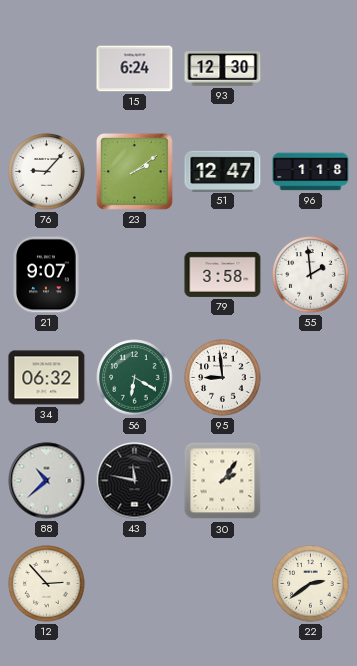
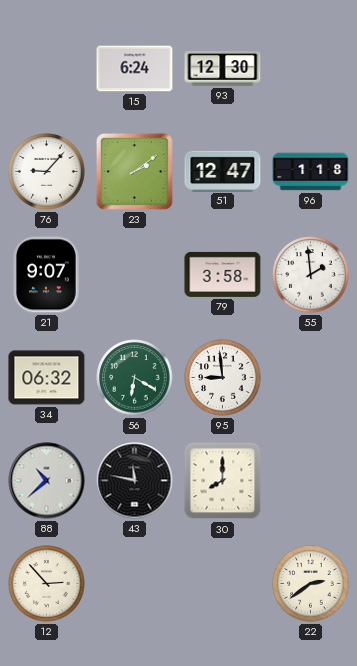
30: 2:06 -> 8:00
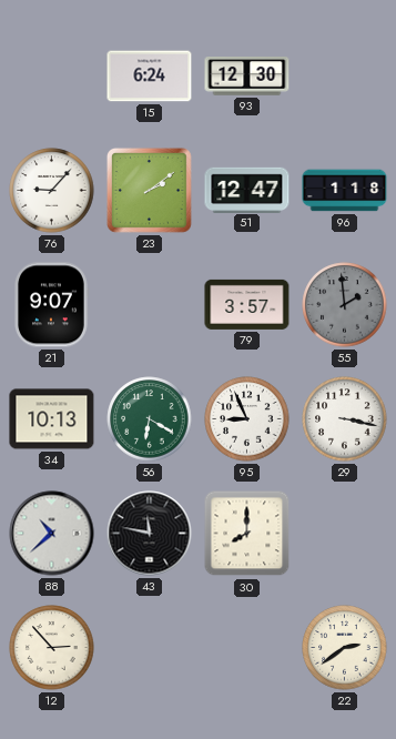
79: 3:58 -> 3:57
55 dial: white -> grey
34: 06:32 -> 10:13
95: 8:59 -> 8:56
29: none -> 3:17
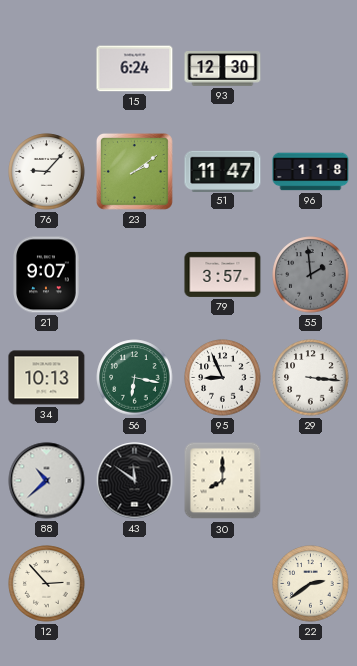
51: 12:47 -> 11:47
56: 6:20 -> 6:17
29: 3:17 -> 3:16
43: 11:47 -> 11:51
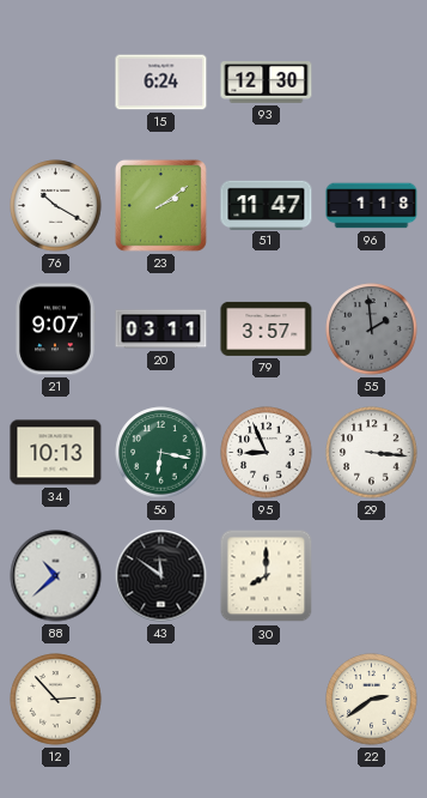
76: 9:07 -> 10:20
20: none -> 03:11
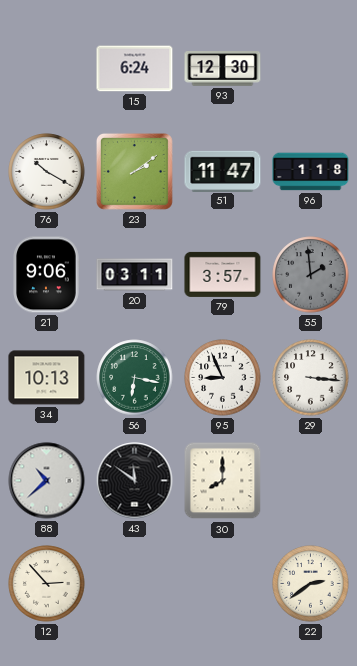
21: 9:07 -> 9:06
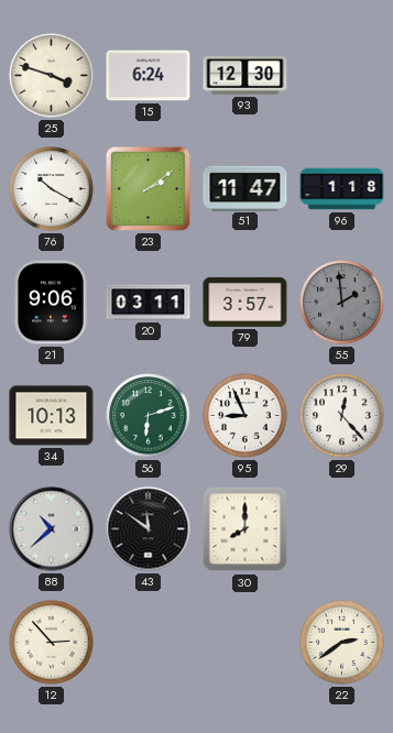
25: none -> 3:48
56: 6:17 -> 6:12
29: 3:16 -> 12:23
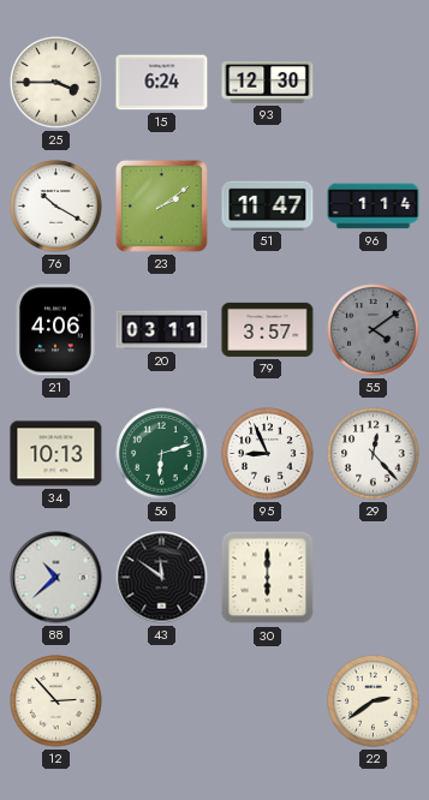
25: 3:48 -> 3:45
96: 1:18 -> 1:14
21: 9:06 -> 4:06
55: 1:59 -> 4:09
30: 8:00 -> 6:00
